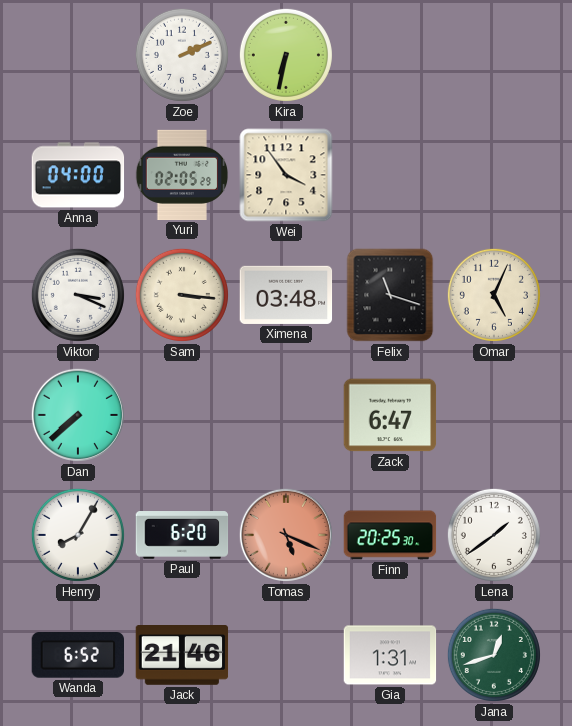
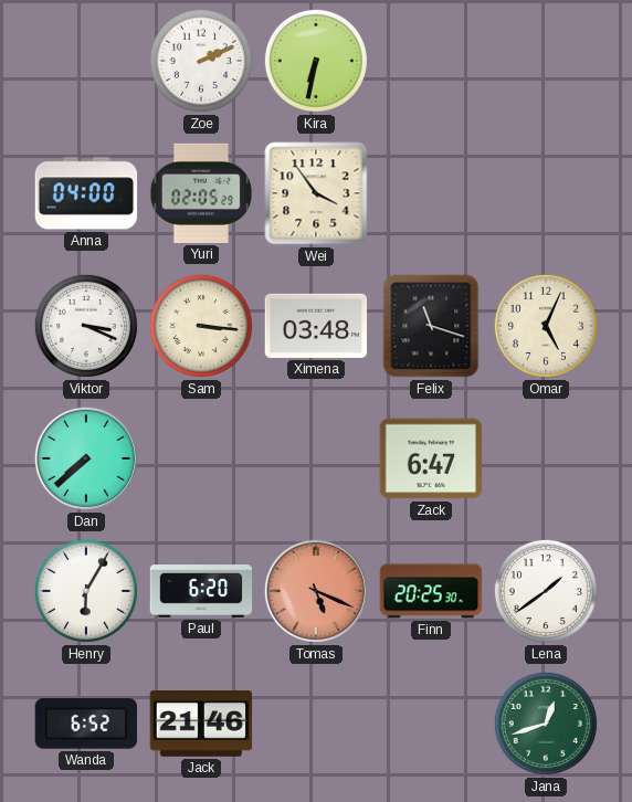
Henry: 8:05 -> 6:05
Gia: 1:31 -> none
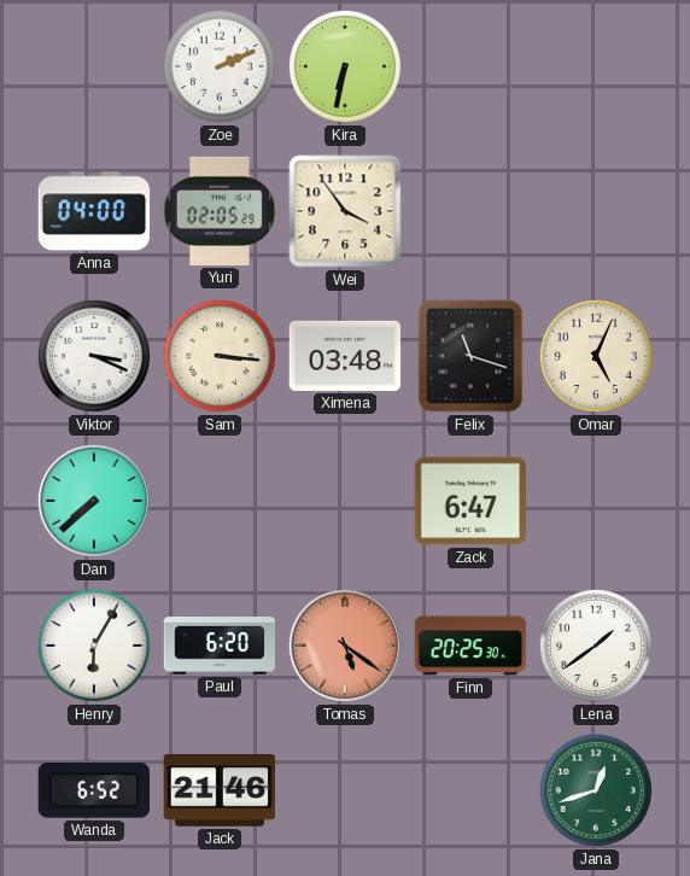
Tomas: 5:19 -> 5:21
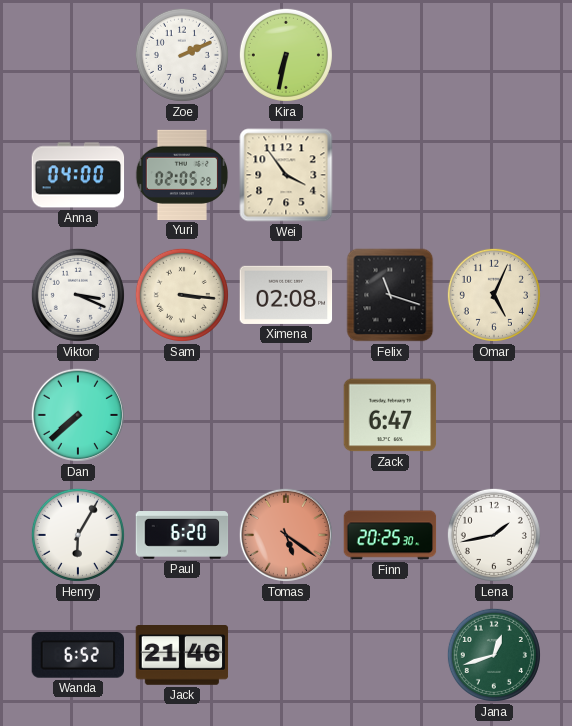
Ximena: 03:48 -> 02:08
Lena: 1:39 -> 1:43
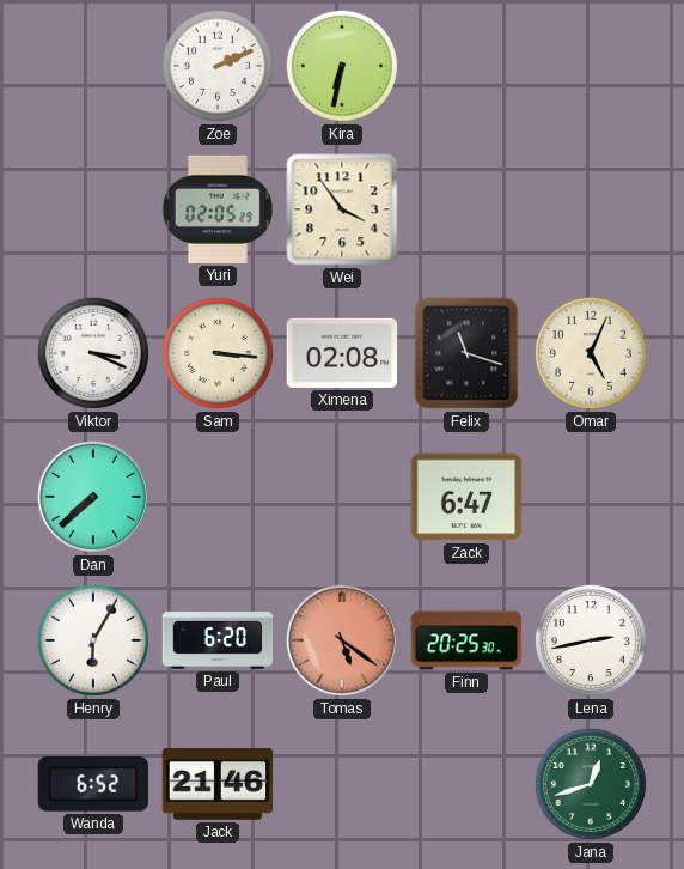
Anna: 04:00 -> none
Lena: 1:43 -> 2:43
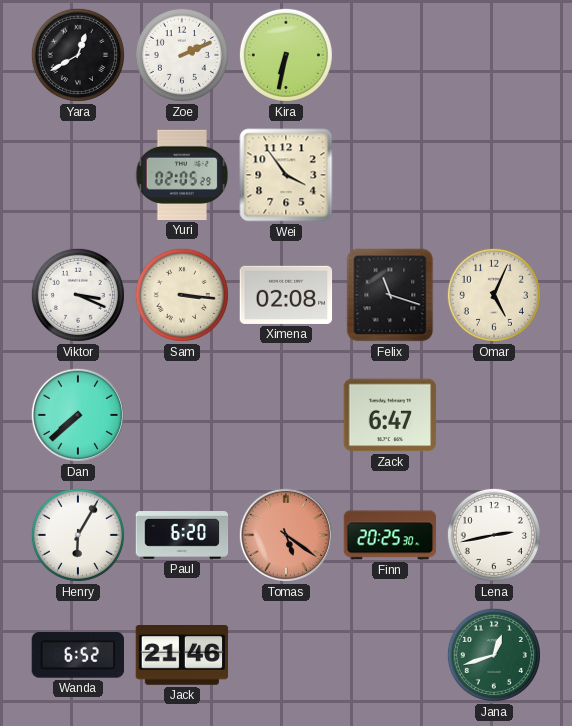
Yara: none -> 12:40
